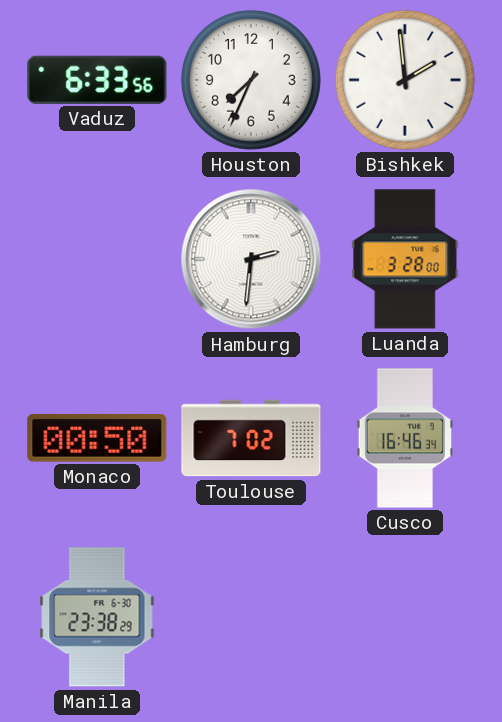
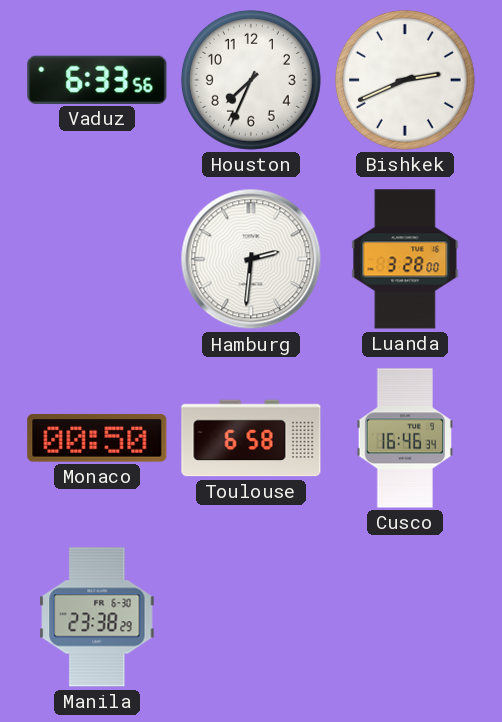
Bishkek: 1:59 -> 2:41
Toulouse: 7:02 -> 6:58
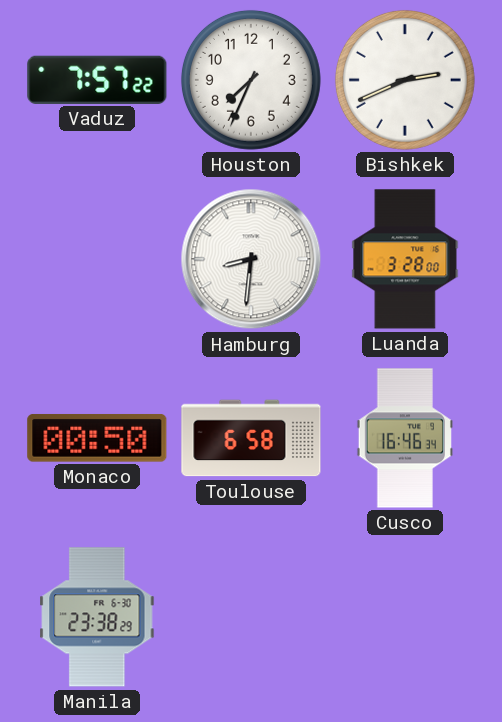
Vaduz: 6:33 -> 7:57
Hamburg: 2:31 -> 8:31
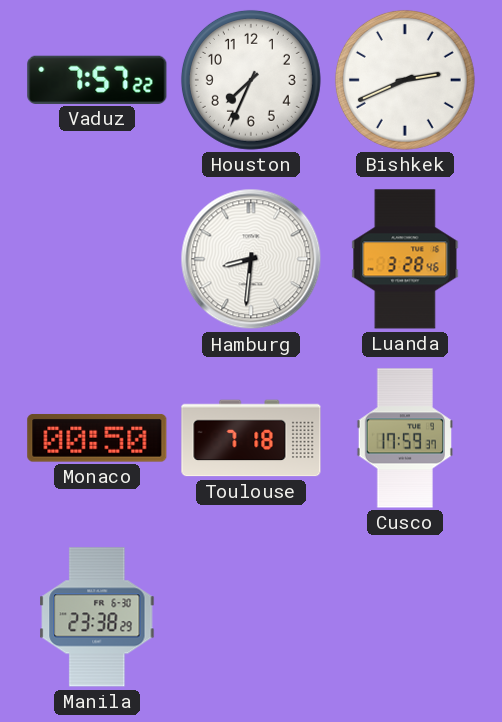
Luanda: 3:28:00 -> 3:28:46
Toulouse: 6:58 -> 7:18
Cusco: 16:46 -> 17:59
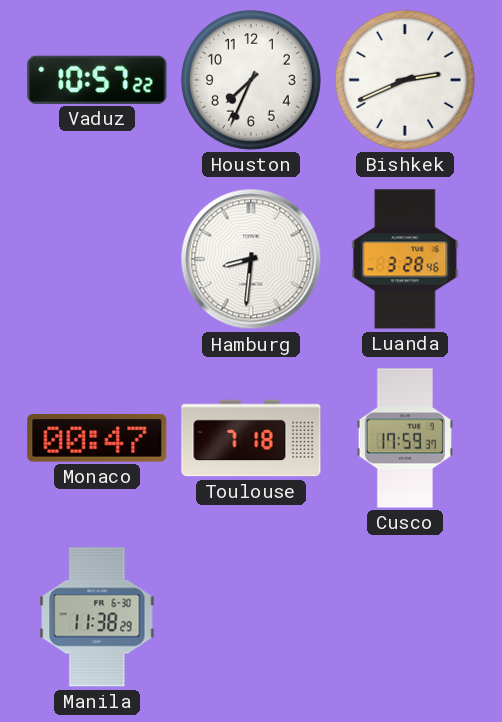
Vaduz: 7:57 -> 10:57
Monaco: 00:50 -> 00:47
Manila: 23:38 -> 11:38
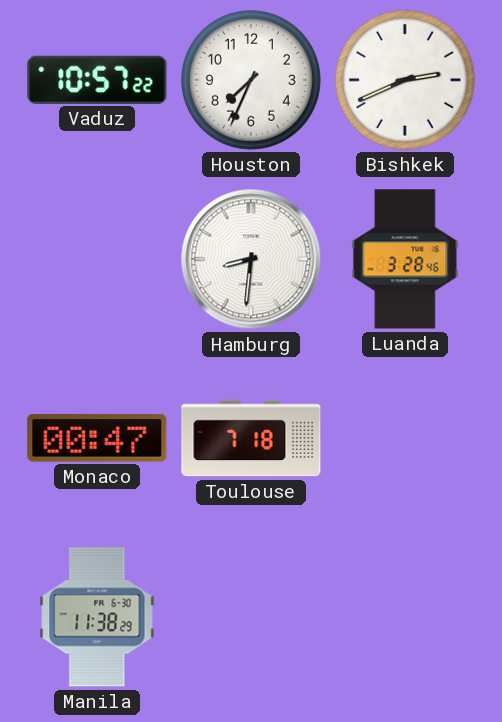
Cusco: 17:59 -> none
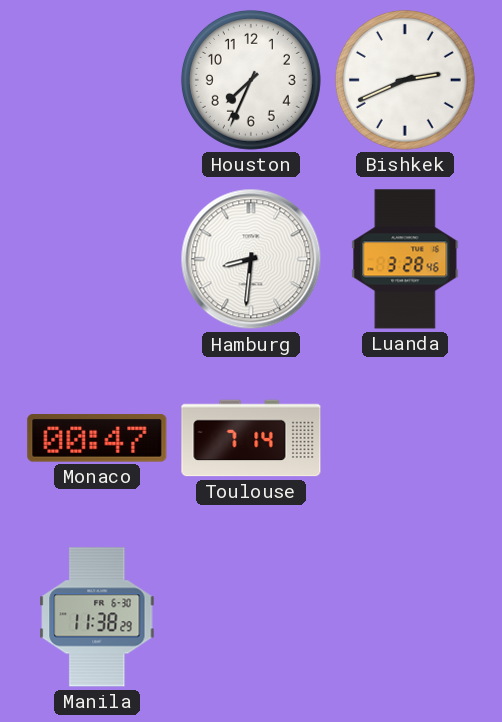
Vaduz: 10:57 -> none
Toulouse: 7:18 -> 7:14
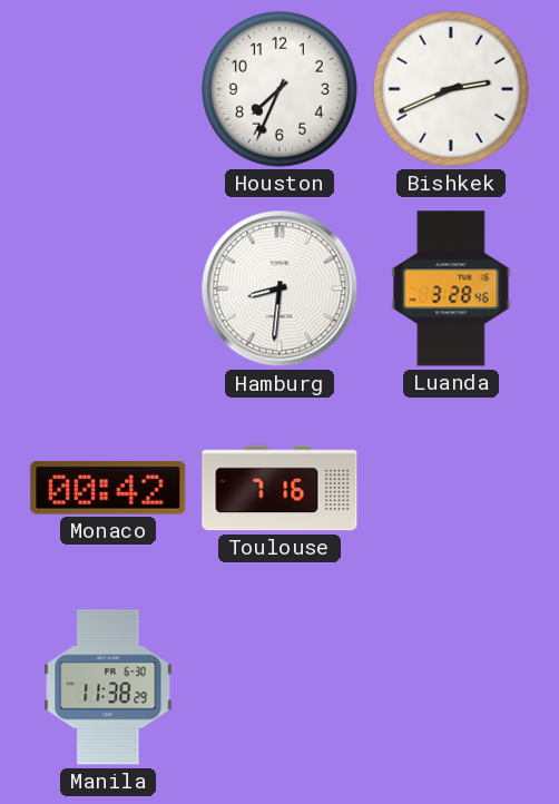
Monaco: 00:47 -> 00:42
Toulouse: 7:14 -> 7:16
